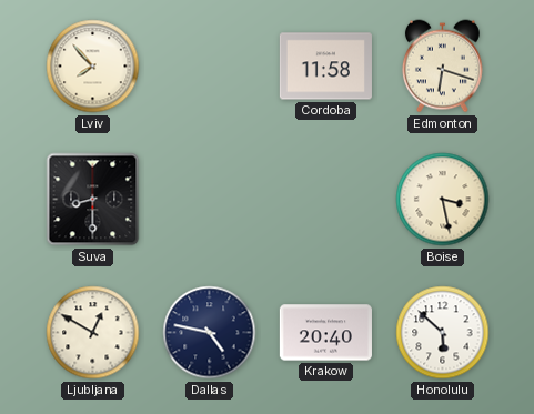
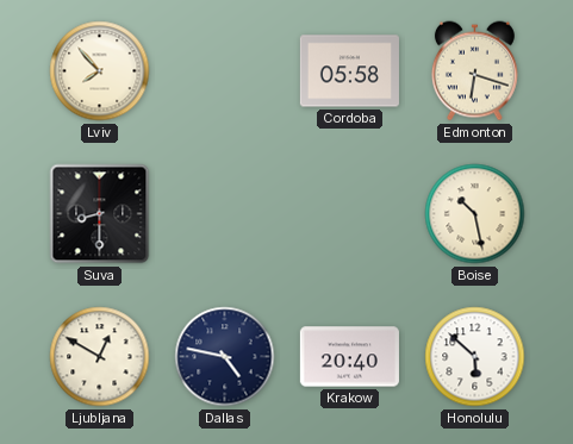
Cordoba: 11:58 -> 05:58
Boise: 3:28 -> 10:28
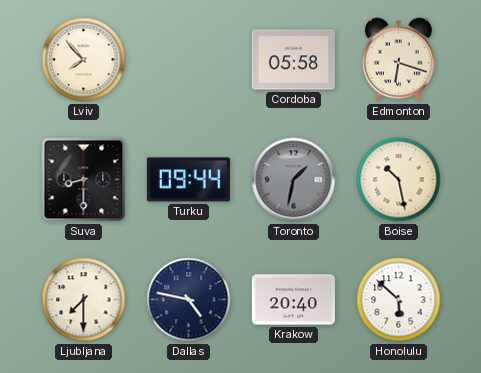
Turku: none -> 09:44
Toronto: none -> 1:32
Ljubljana: 12:50 -> 7:30
